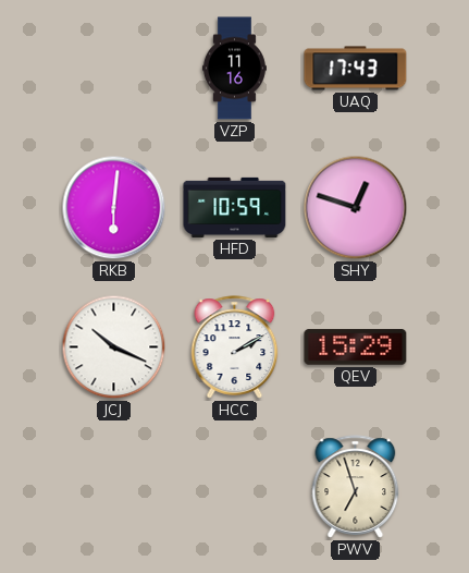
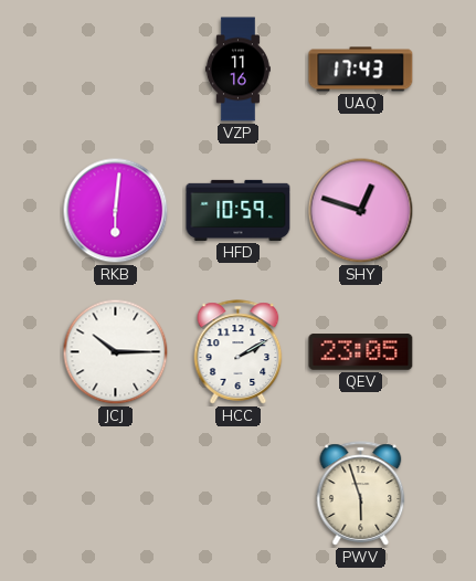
JCJ: 10:19 -> 10:15
QEV: 15:29 -> 23:05
PWV: 6:57 -> 5:57
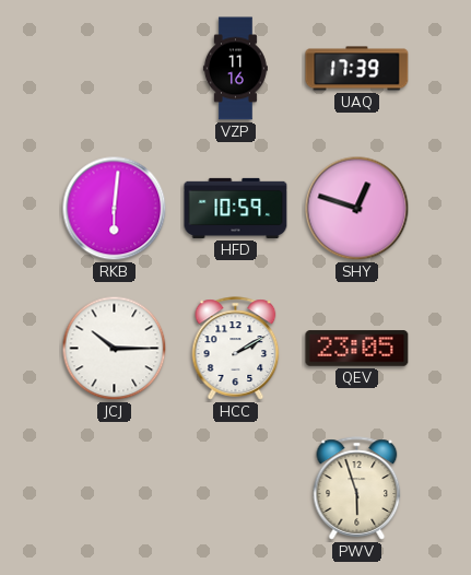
UAQ: 17:43 -> 17:39
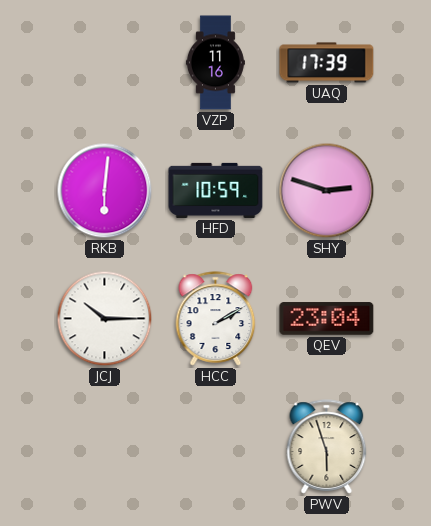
SHY: 12:48 -> 2:48
QEV: 23:05 -> 23:04
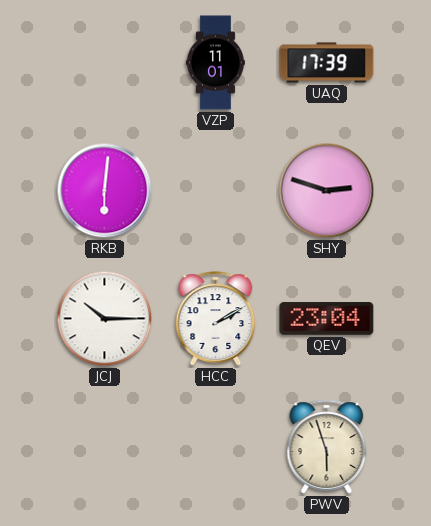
VZP: 11:16 -> 11:01
HFD: 10:59 -> none
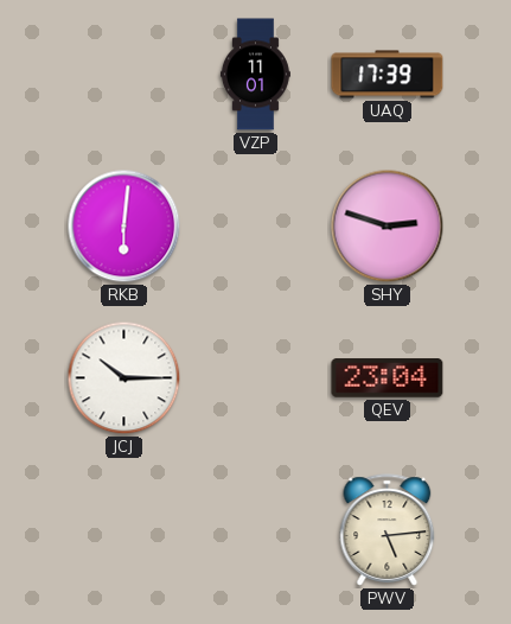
HCC: 2:10 -> none
PWV: 5:57 -> 5:14
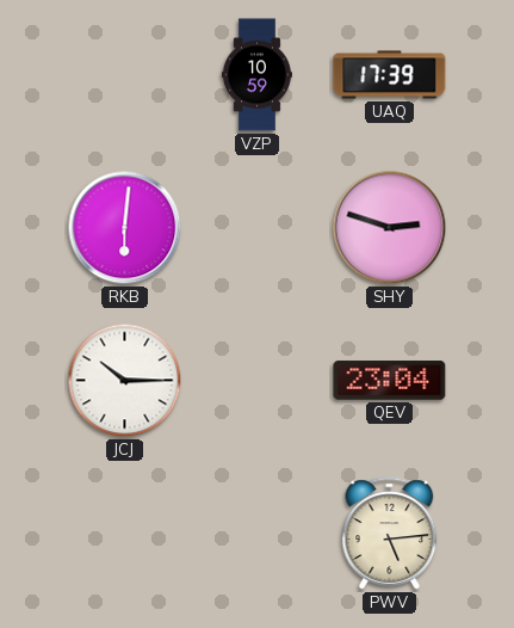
VZP: 11:01 -> 10:59
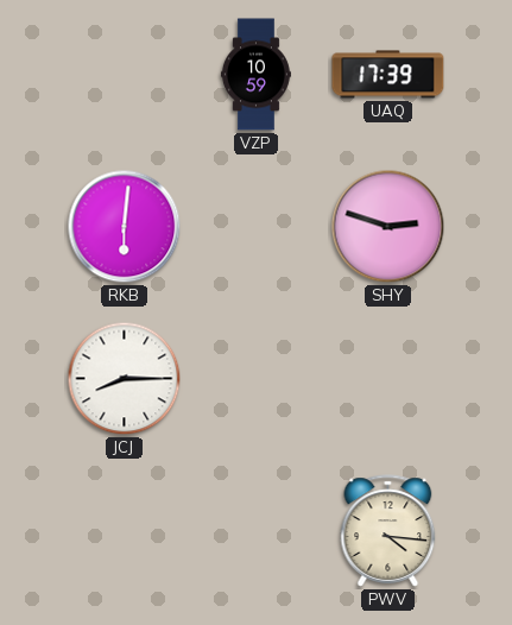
JCJ: 10:15 -> 8:15
QEV: 23:04 -> none
PWV: 5:14 -> 4:16
